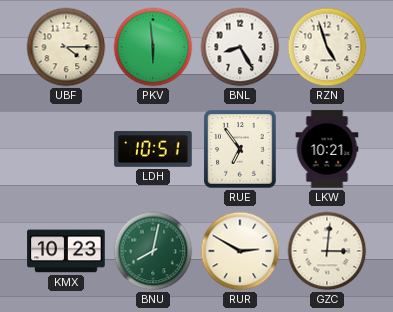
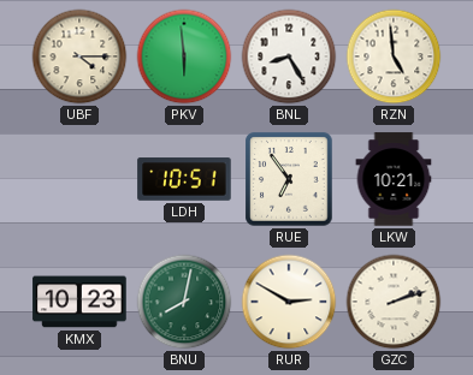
RZN: 4:57 -> 4:59
GZC: 3:01 -> 2:12
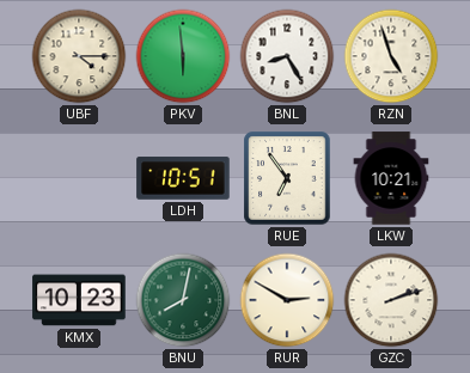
RZN: 4:59 -> 4:57
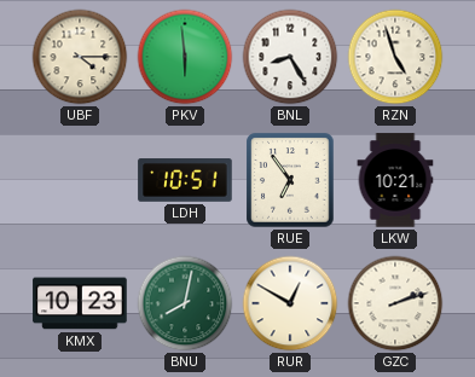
RUR: 2:50 -> 12:50
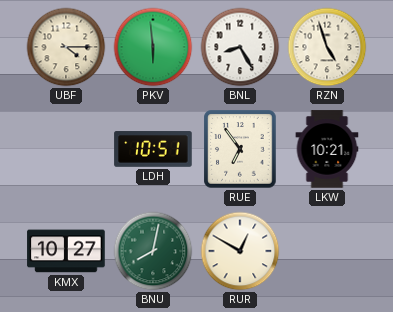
KMX: 10:23 -> 10:27
GZC: 2:12 -> none
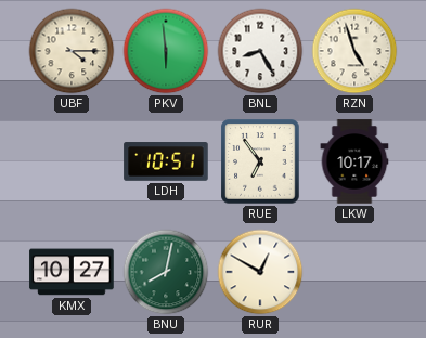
LKW: 10:21 -> 10:17
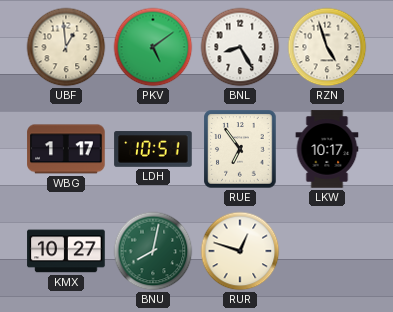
UBF: 4:15 -> 12:59
PKV: 5:59 -> 5:09
WBG: none -> 1:17
RUR: 12:50 -> 12:48
